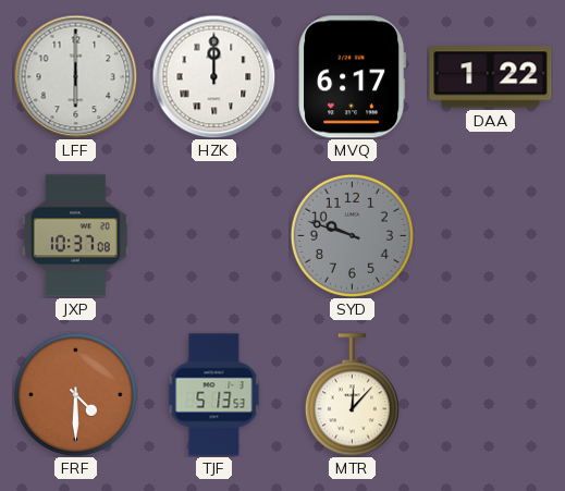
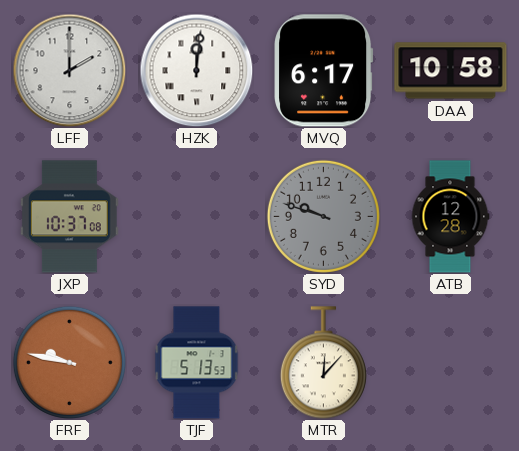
LFF: 6:00 -> 2:00
HZK: 12:00 -> 12:01
DAA: 1:22 -> 10:58
ATB: none -> 12:28
FRF: 4:30 -> 9:47
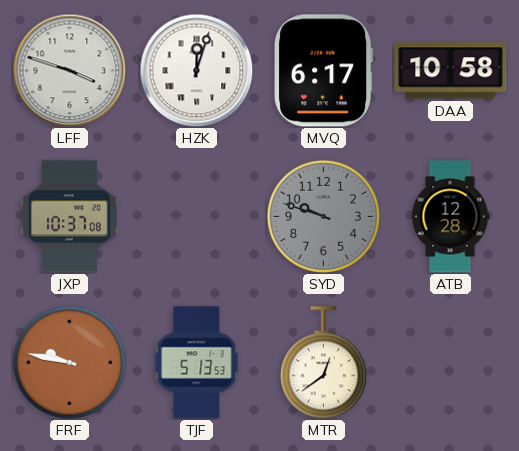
LFF: 2:00 -> 3:48
HZK: 12:01 -> 12:03
MTR: 12:07 -> 12:39
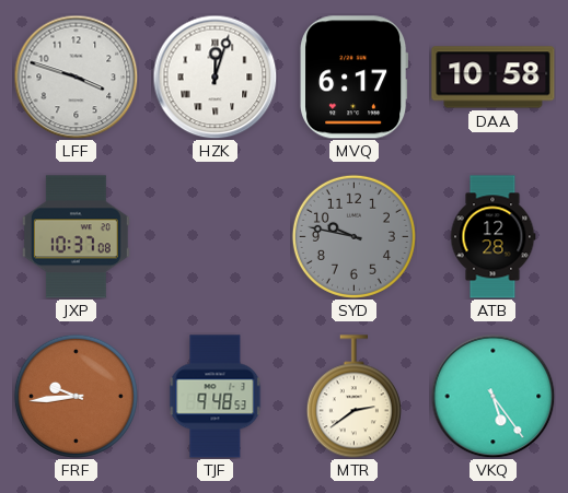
SYD: 9:48 -> 9:47
FRF: 9:47 -> 9:44
TJF: 5:13 -> 9:48
MTR: 12:39 -> 2:39
VKQ: none -> 5:24
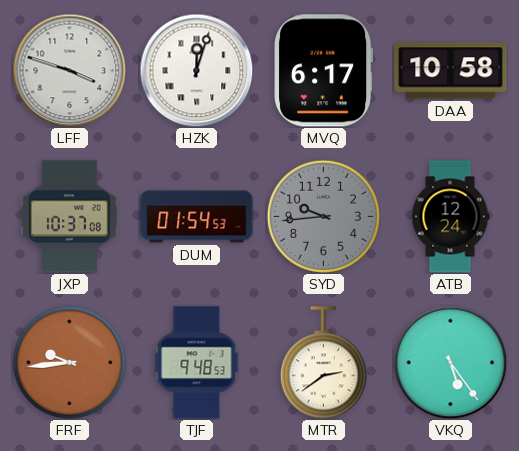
DUM: none -> 01:54
SYD: 9:47 -> 9:44
ATB: 12:28 -> 12:24
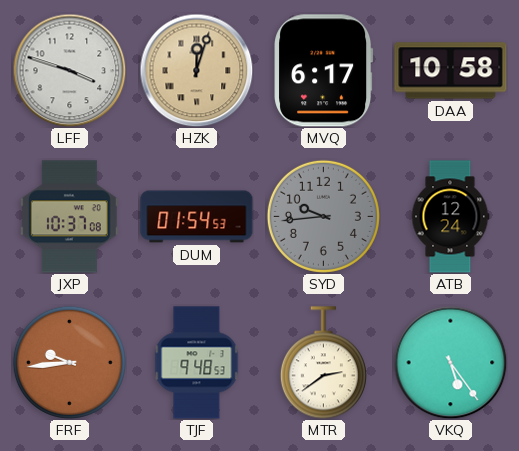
HZK dial: white -> champagne
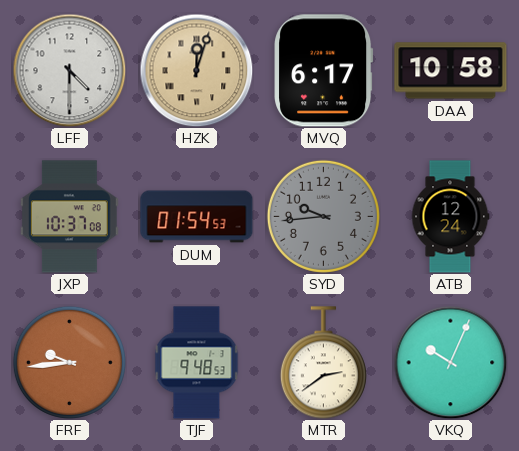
LFF: 3:48 -> 4:30
VKQ: 5:24 -> 10:04
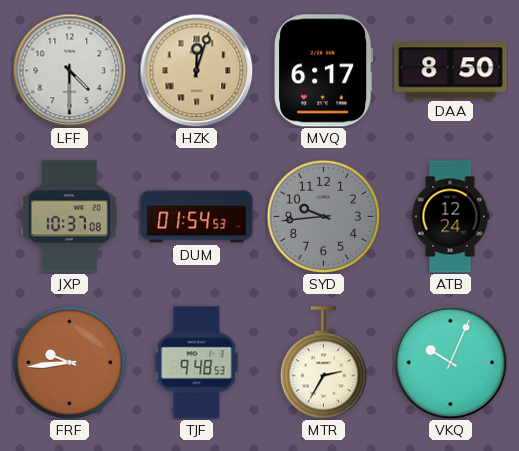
DAA: 10:58 -> 8:50
MTR: 2:39 -> 2:35
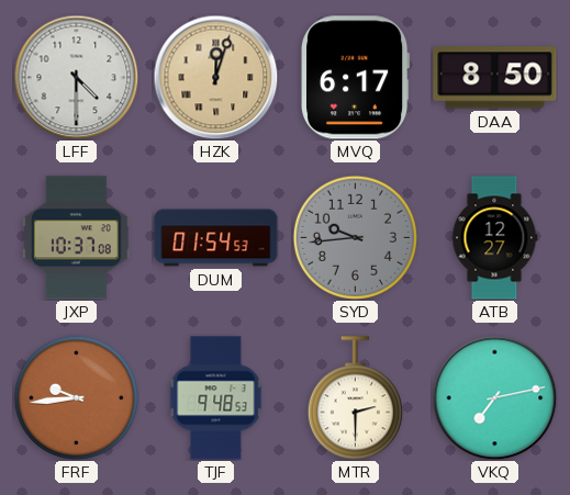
ATB: 12:24 -> 12:27
MTR: 2:35 -> 2:30
VKQ: 10:04 -> 7:13
